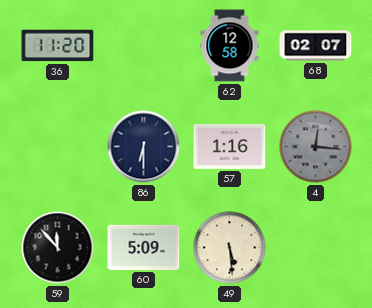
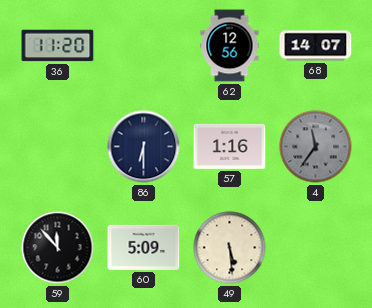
62: 12:58 -> 12:56
68: 02:07 -> 14:07
4: 12:16 -> 11:36
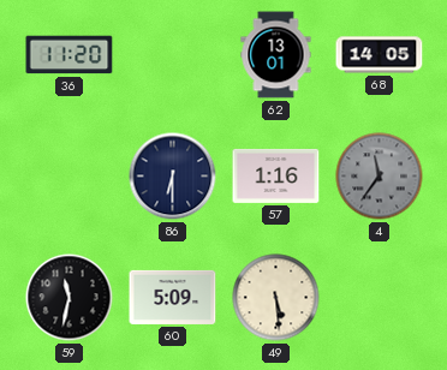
62: 12:56 -> 13:01
68: 14:07 -> 14:05
59: 11:53 -> 11:32
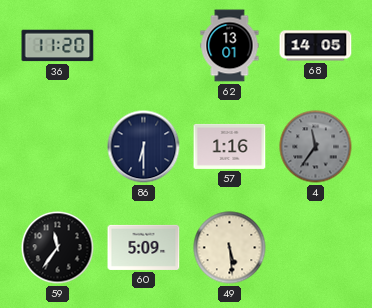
59: 11:32 -> 11:36
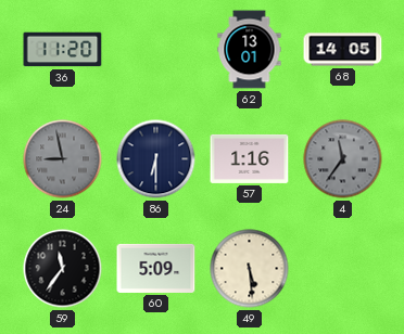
24: none -> 8:58
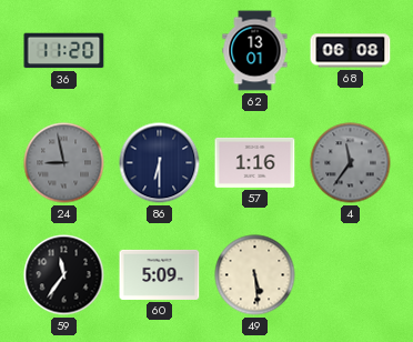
68: 14:05 -> 06:08
